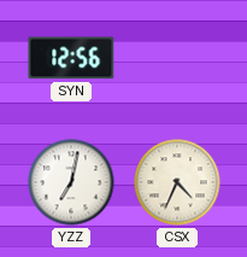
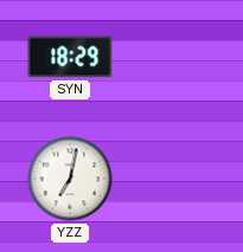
SYN: 12:56 -> 18:29
CSX: 4:34 -> none
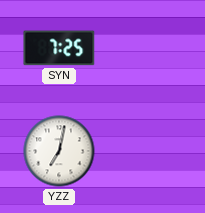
SYN: 18:29 -> 7:25
